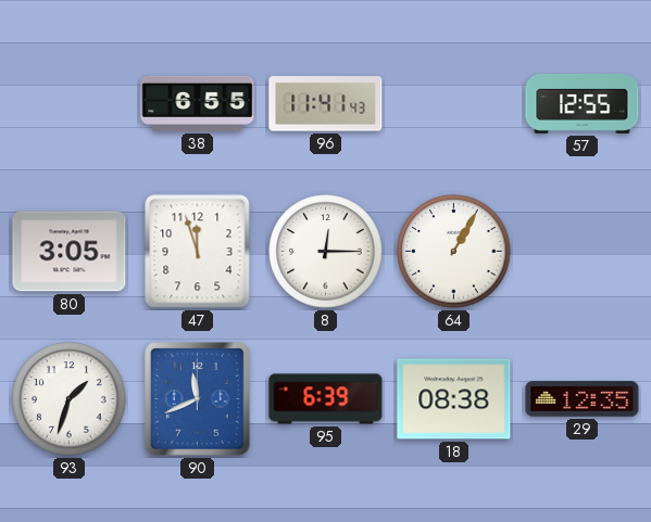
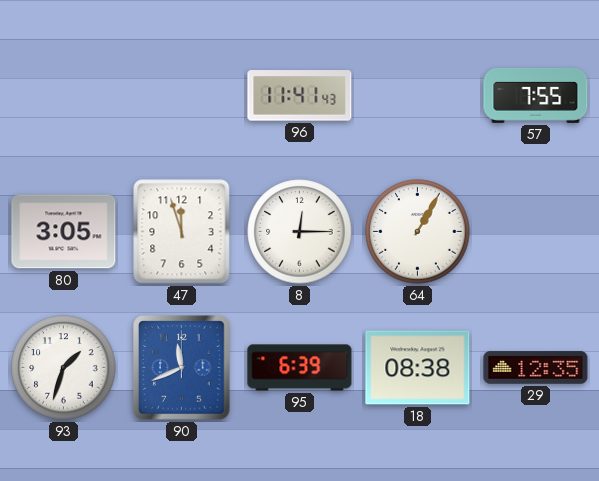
38: 6:55 -> none
57: 12:55 -> 7:55
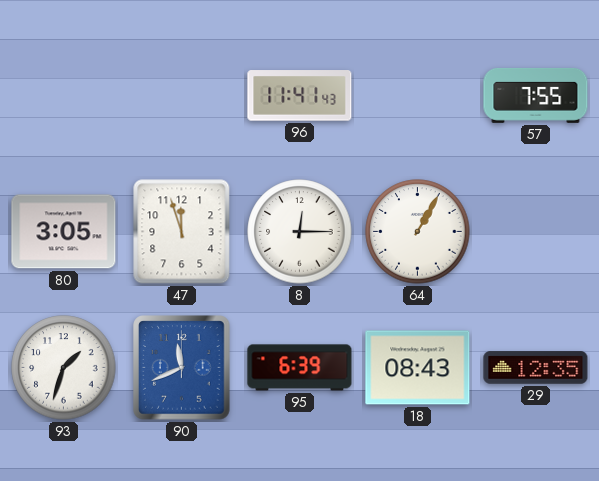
18: 08:38 -> 08:43
